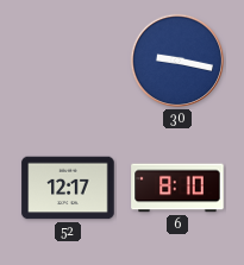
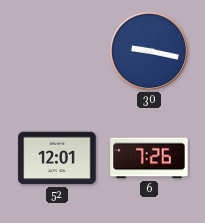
52: 12:17 -> 12:01
6: 8:10 -> 7:26
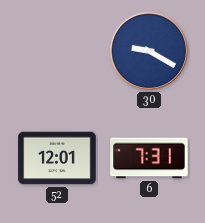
30: 9:17 -> 9:20
6: 7:26 -> 7:31
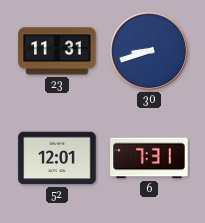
23: none -> 11:31
30: 9:20 -> 8:42
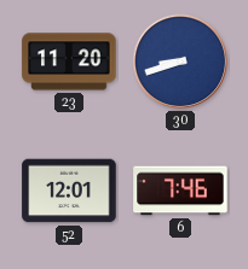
23: 11:31 -> 11:20
6: 7:31 -> 7:46
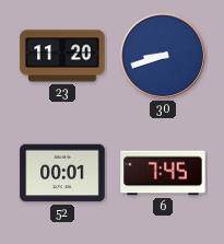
52: 12:01 -> 00:01
6: 7:46 -> 7:45
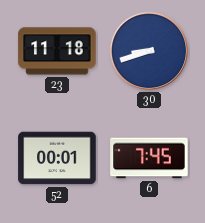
23: 11:20 -> 11:18
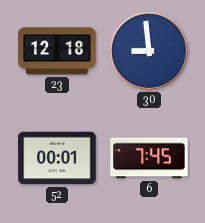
23: 11:18 -> 12:18
30: 8:42 -> 8:59
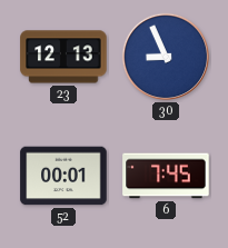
23: 12:18 -> 12:13
30: 8:59 -> 8:56
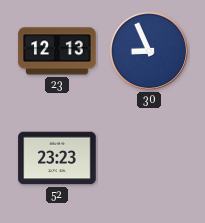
52: 00:01 -> 23:23
6: 7:45 -> none
